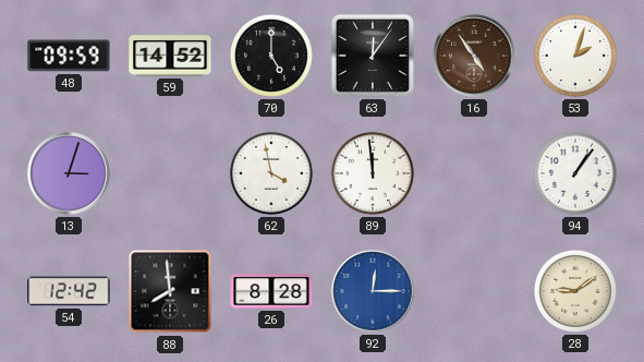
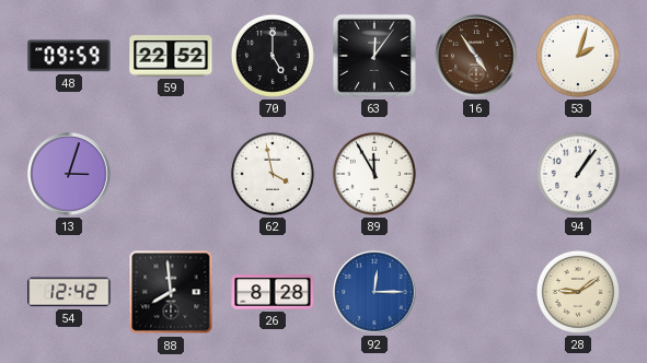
59: 14:52 -> 22:52
89: 11:59 -> 11:55
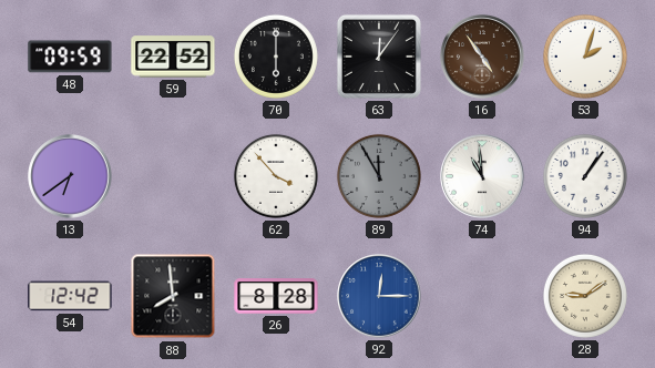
70: 5:00 -> 6:00
13: 3:03 -> 6:39
62: 3:58 -> 3:53
89 dial: white -> grey
74: none -> 10:59
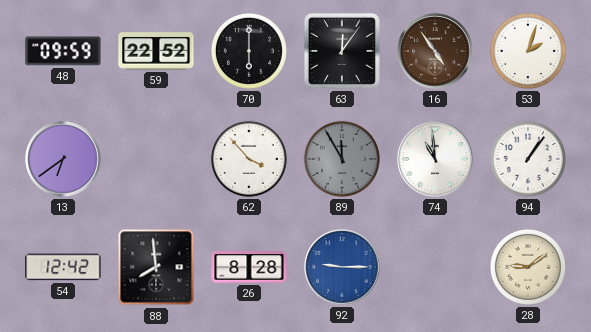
92: 12:15 -> 9:15
